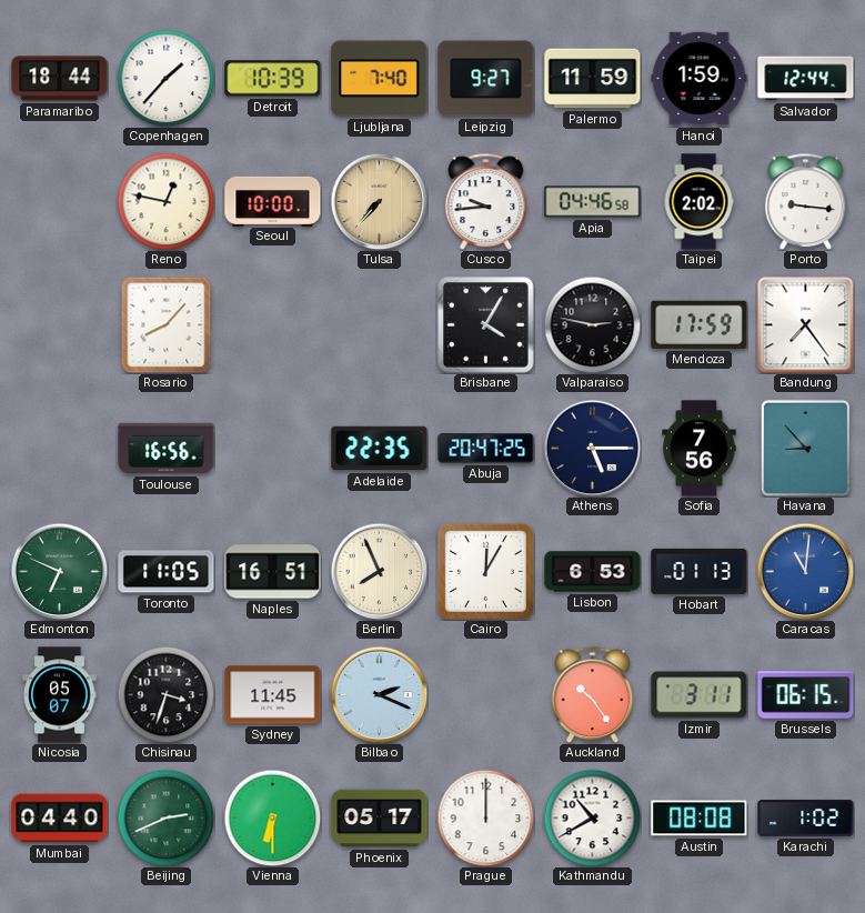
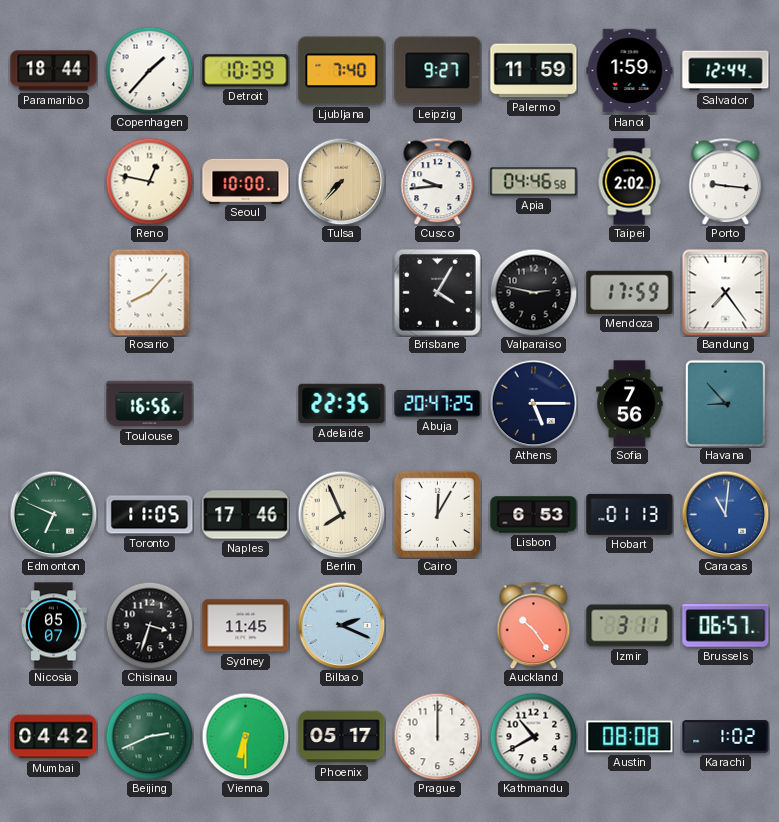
Naples: 16:51 -> 17:46
Brussels: 06:15 -> 06:57
Mumbai: 04:40 -> 04:42
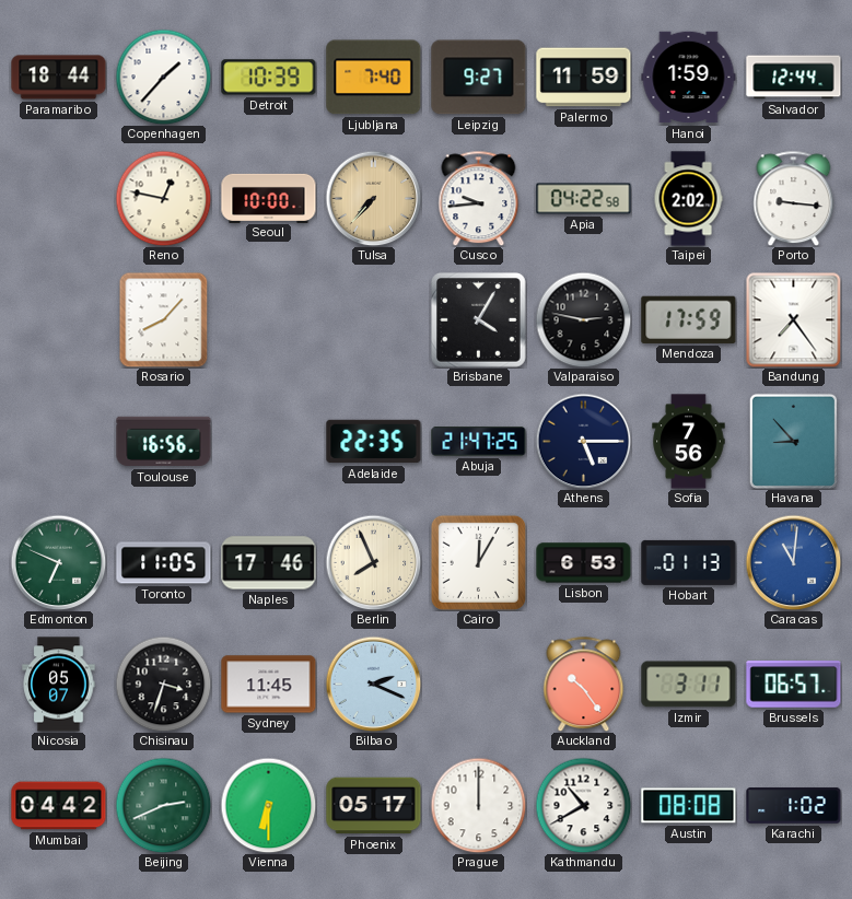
Apia: 04:46 -> 04:22
Abuja: 20:47 -> 21:47
